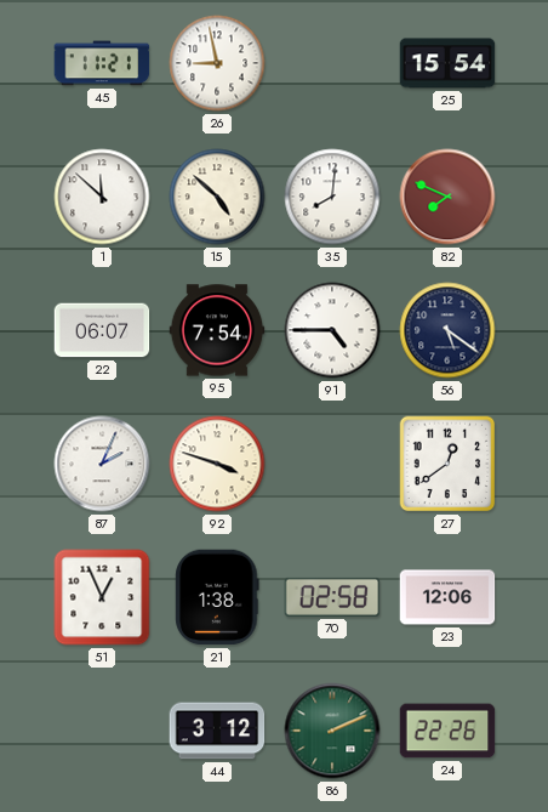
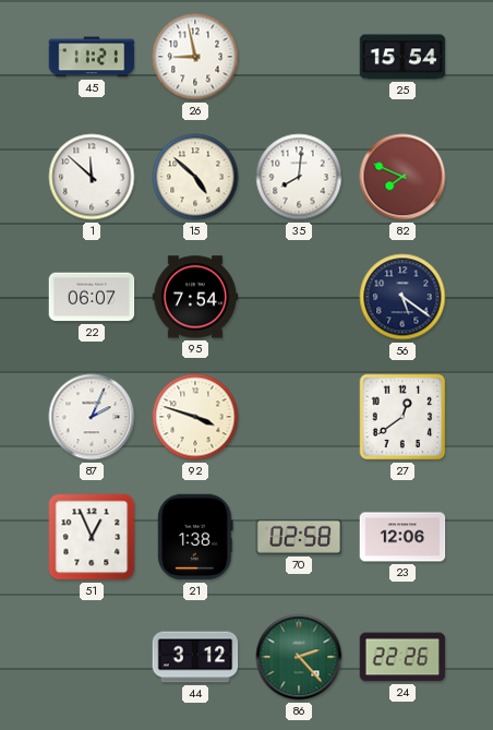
91: 4:45 -> none
86: 2:11 -> 2:23
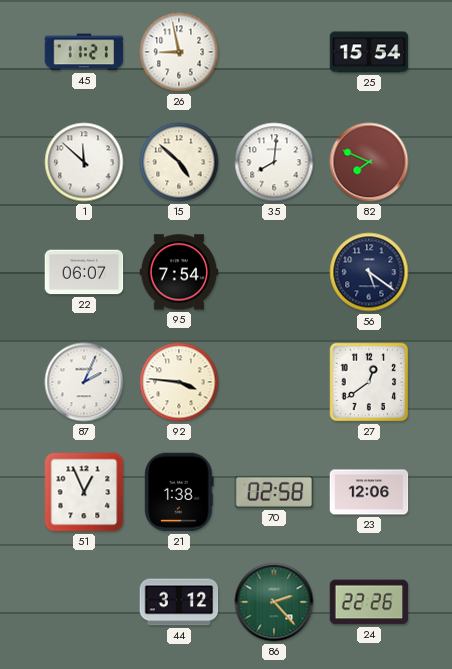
92: 3:48 -> 3:46
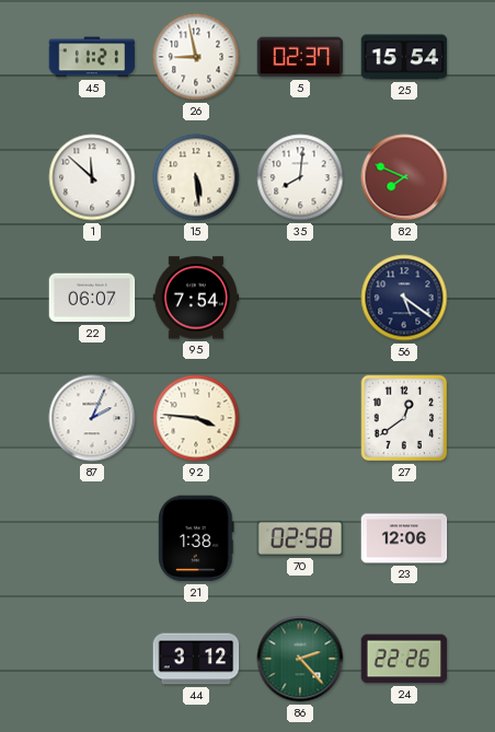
5: none -> 02:37
15: 4:52 -> 5:29
51: 12:56 -> none
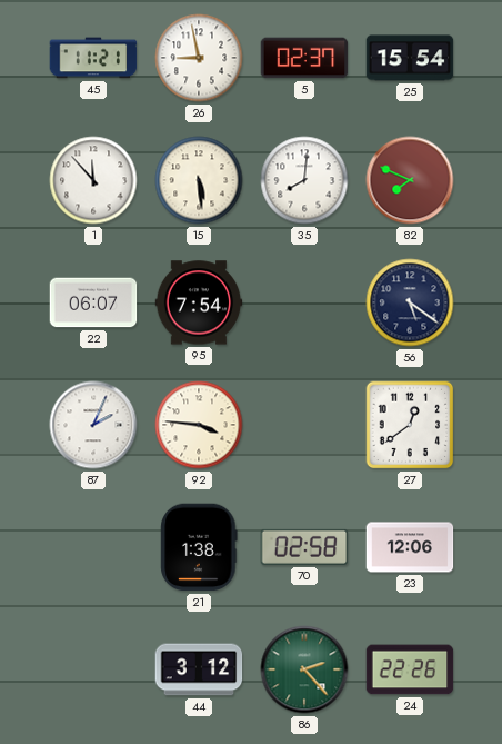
1: 11:52 -> 11:53
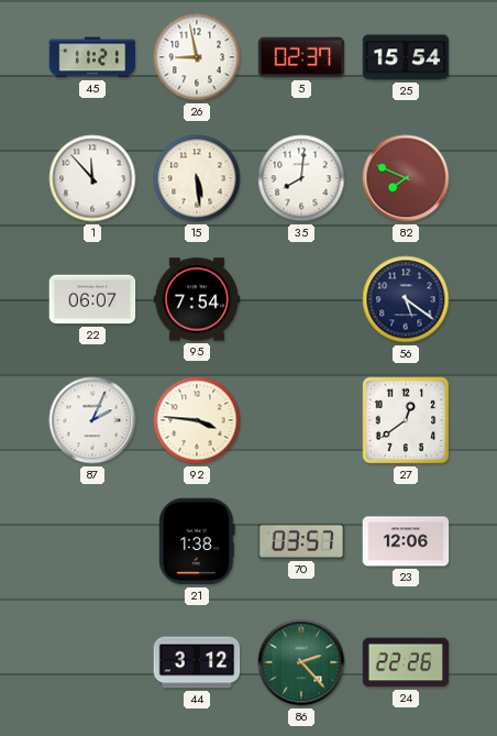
70: 02:58 -> 03:57
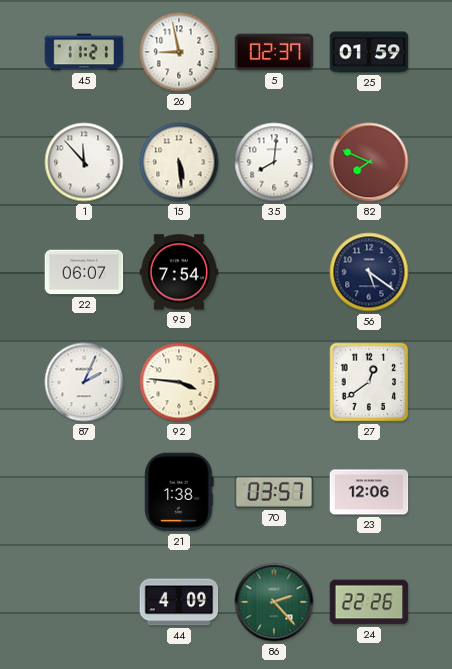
25: 15:54 -> 01:59
44: 3:12 -> 4:09
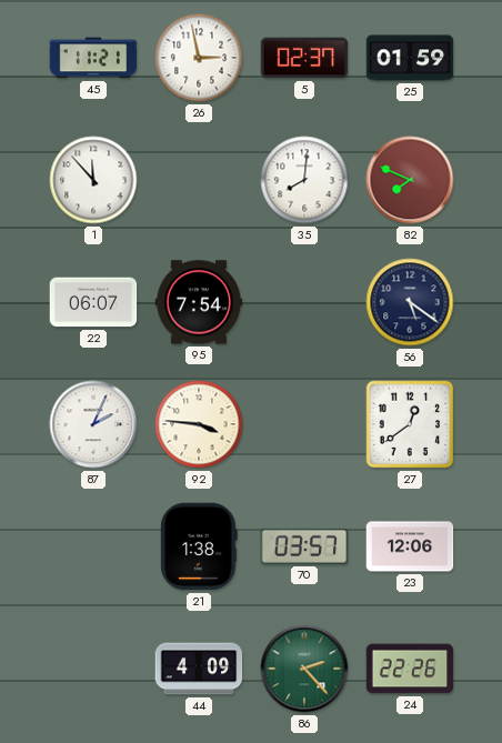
26: 8:58 -> 2:58
15: 5:29 -> none
